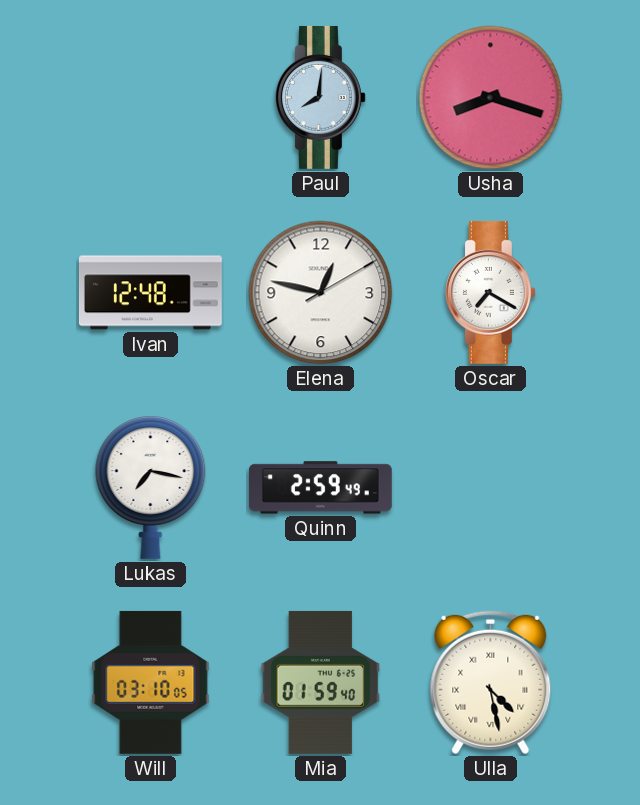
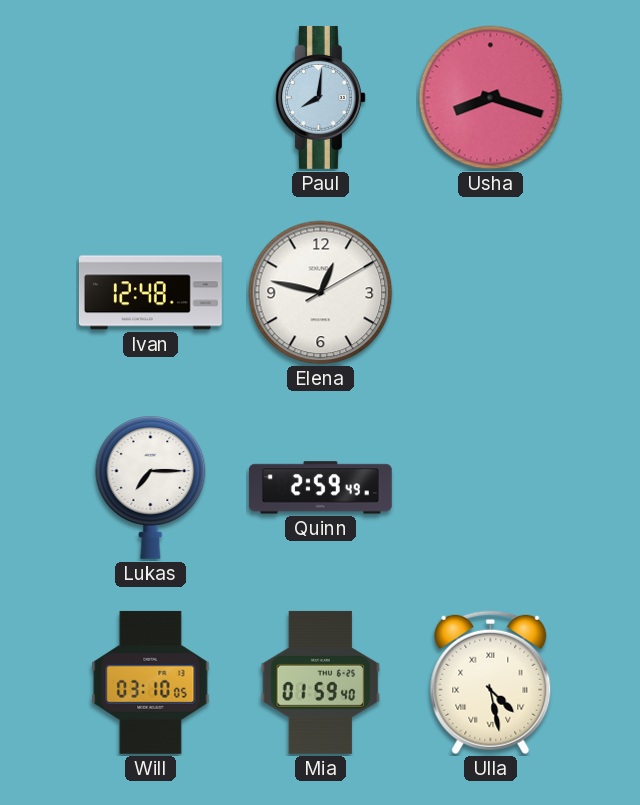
Oscar: 7:20 -> none
Lukas: 7:17 -> 7:15
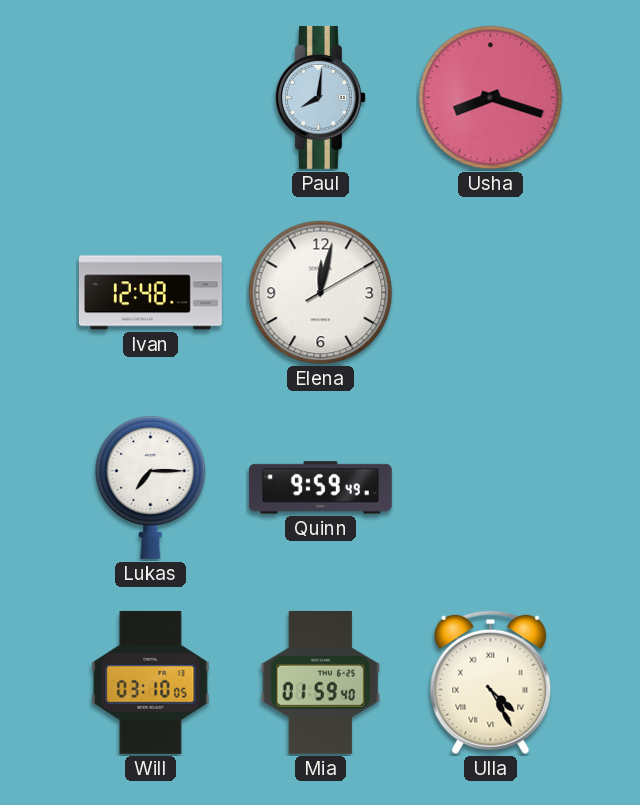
Elena: 12:47 -> 12:02
Quinn: 2:59 -> 9:59
Ulla: 4:28 -> 4:25
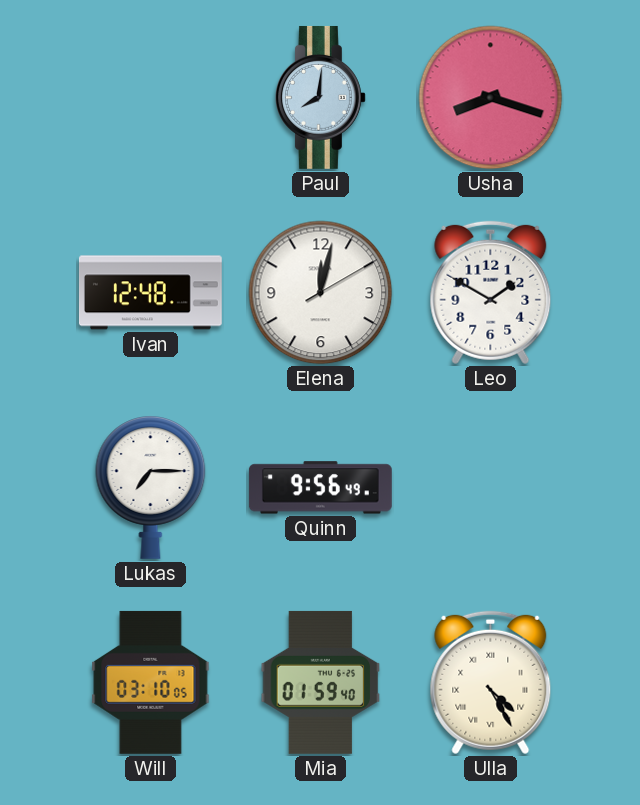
Leo: none -> 1:50
Quinn: 9:59 -> 9:56
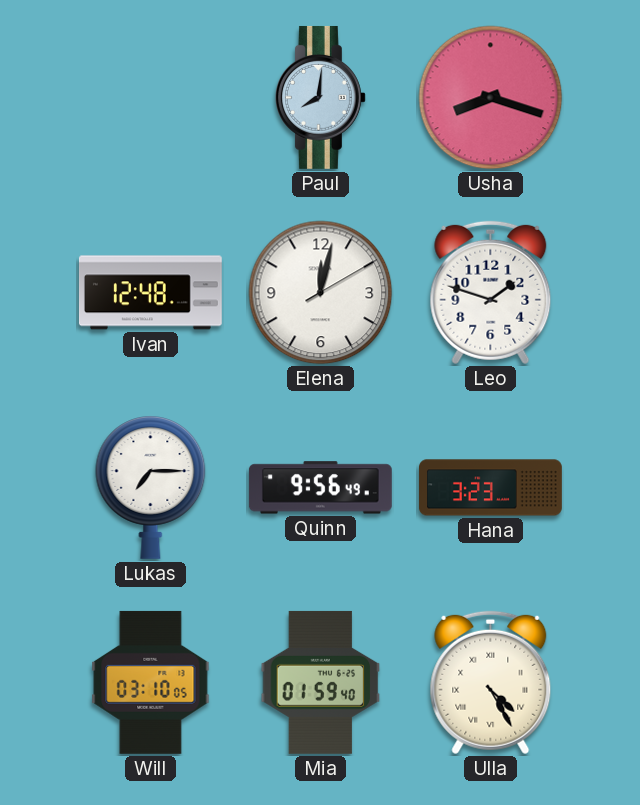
Leo: 1:50 -> 1:48
Hana: none -> 3:23
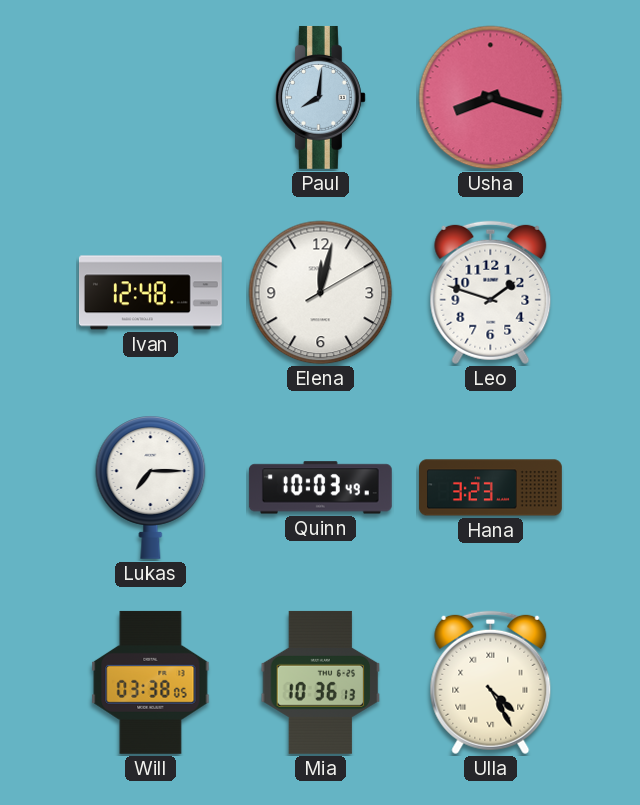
Quinn: 9:56 -> 10:03
Will: 03:10 -> 03:38
Mia: 01:59 -> 10:36
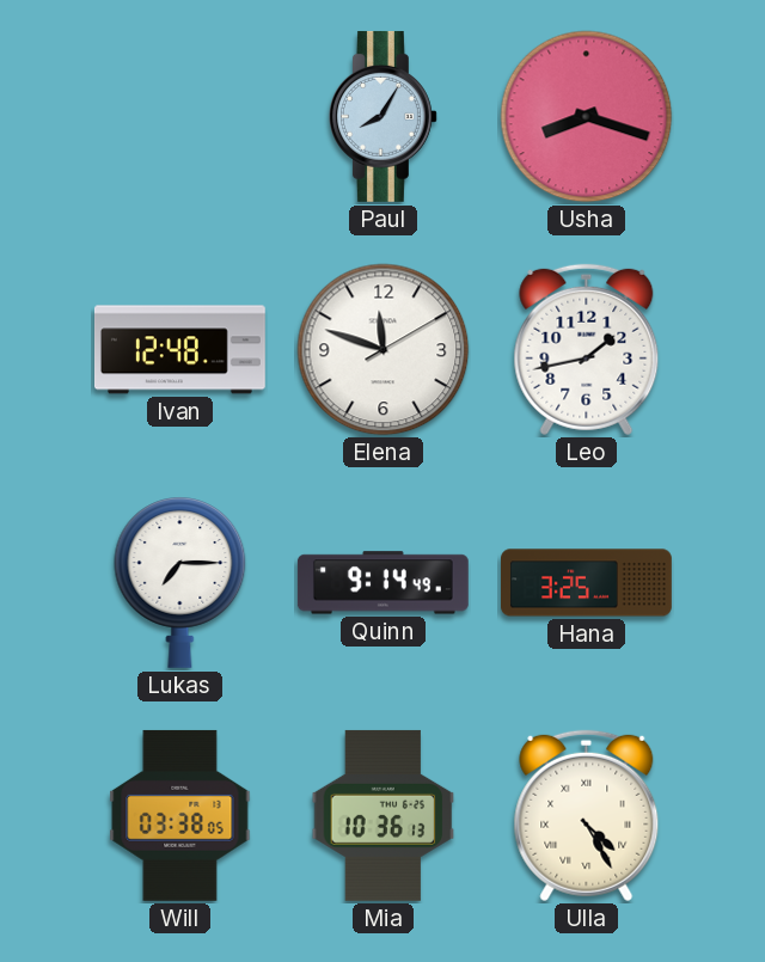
Paul: 8:01 -> 8:05
Elena: 12:02 -> 11:48
Leo: 1:48 -> 1:43
Quinn: 10:03 -> 9:14
Hana: 3:23 -> 3:25
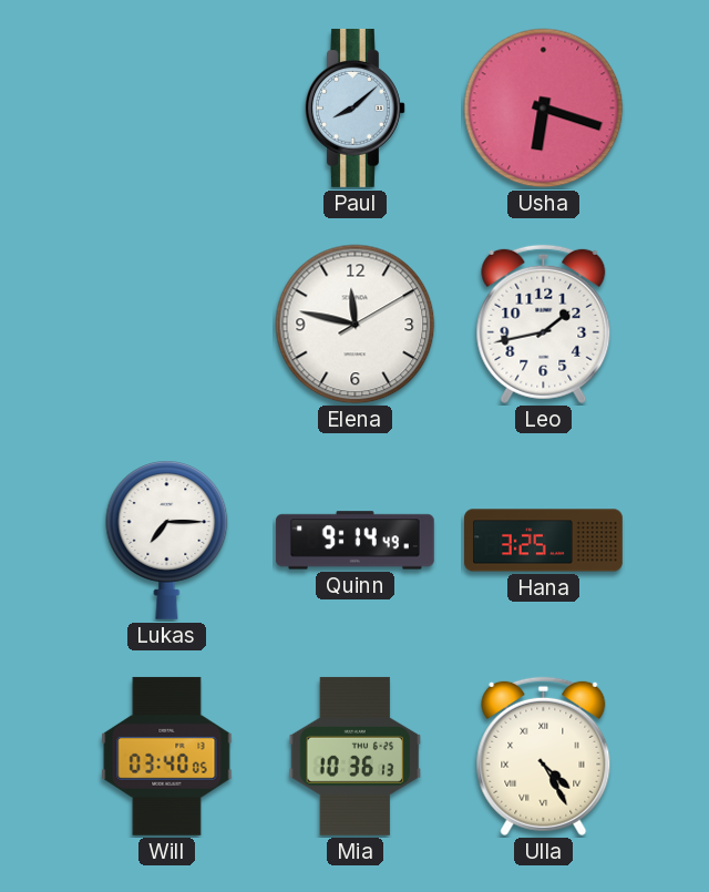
Paul: 8:05 -> 8:08
Usha: 8:18 -> 6:18
Ivan: 12:48 -> none
Elena: 11:48 -> 11:47
Will: 03:38 -> 03:40
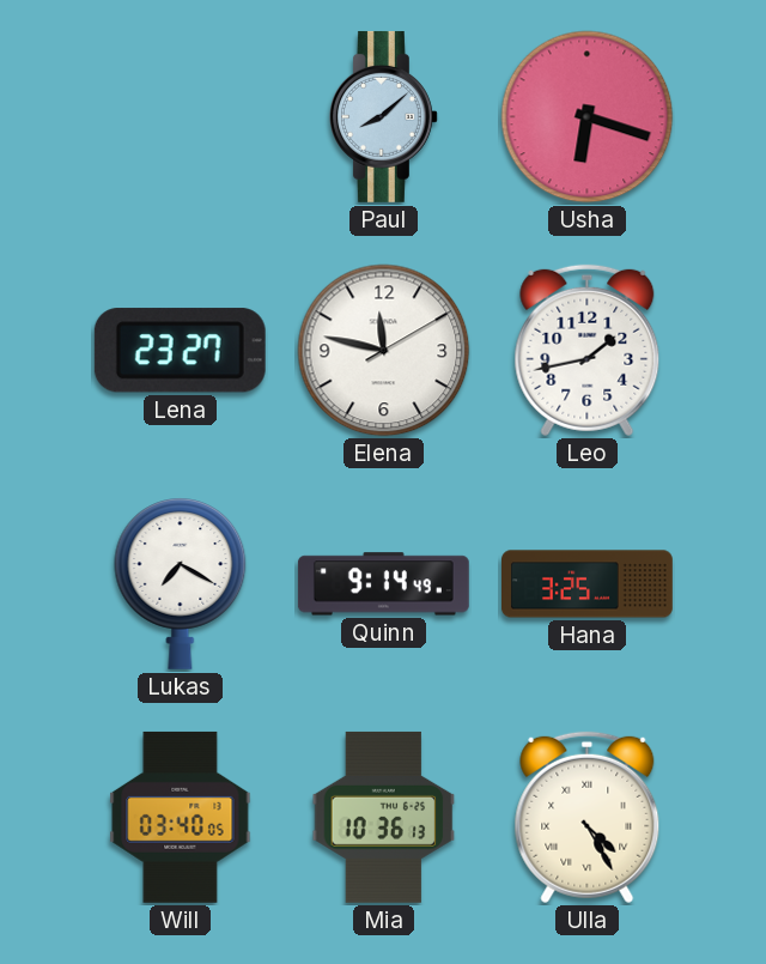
Lena: none -> 23:27
Lukas: 7:15 -> 7:20
